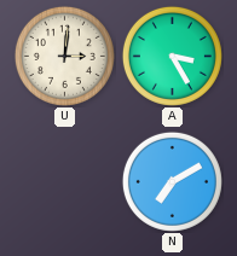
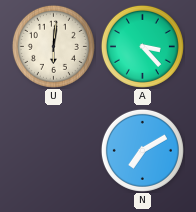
U: 3:01 -> 6:01
A: 3:25 -> 3:23
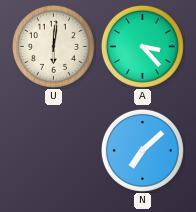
N: 7:10 -> 7:08
